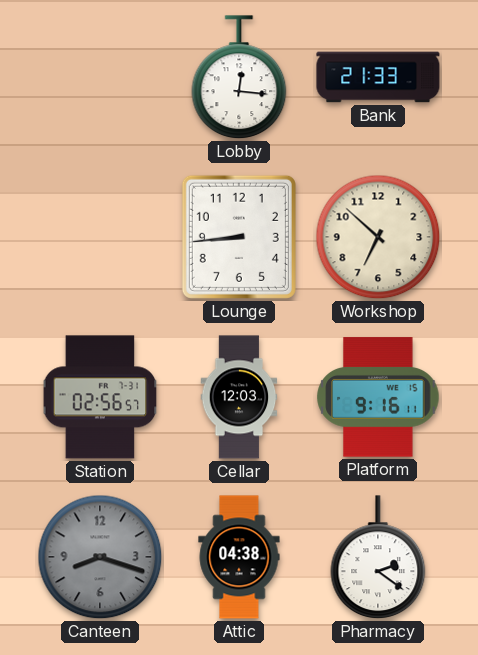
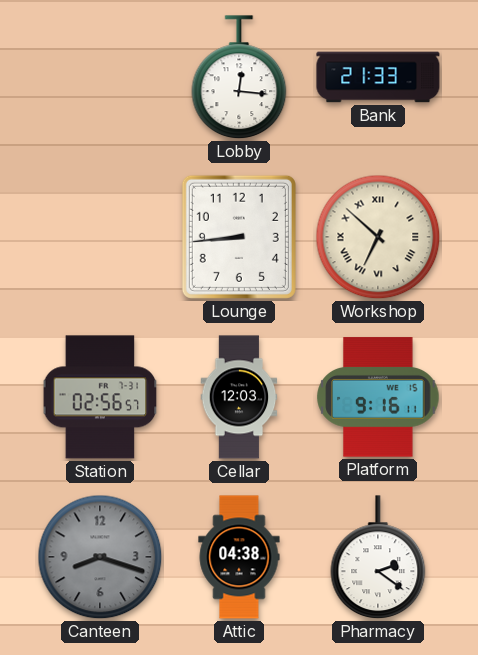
Workshop numerals: Arabic -> Roman
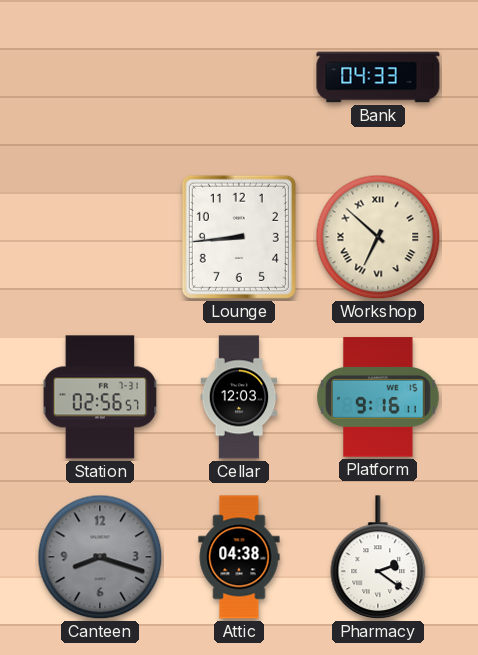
Lobby: 12:16 -> none
Bank: 21:33 -> 04:33
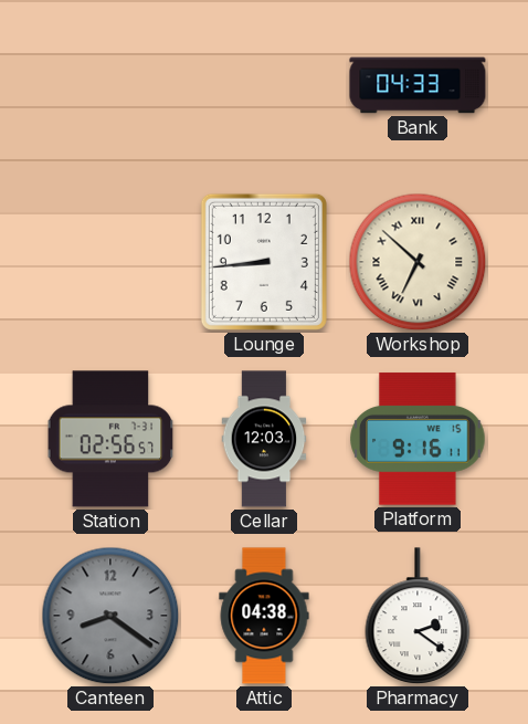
Canteen: 8:18 -> 8:21
